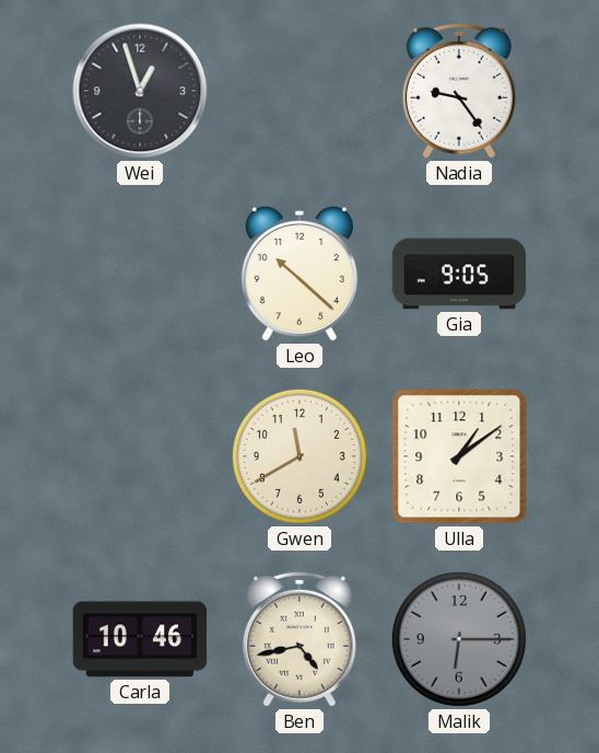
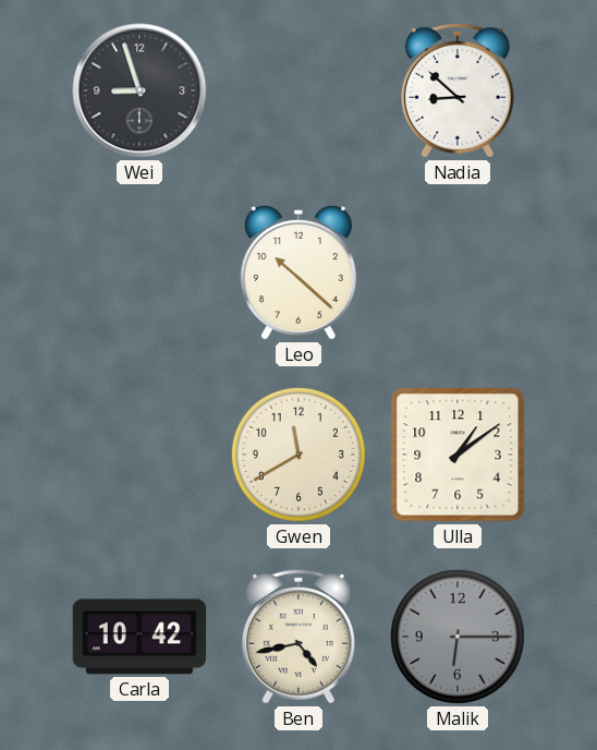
Wei: 12:57 -> 8:57
Nadia: 9:24 -> 8:52
Gia: 9:05 -> none
Carla: 10:46 -> 10:42
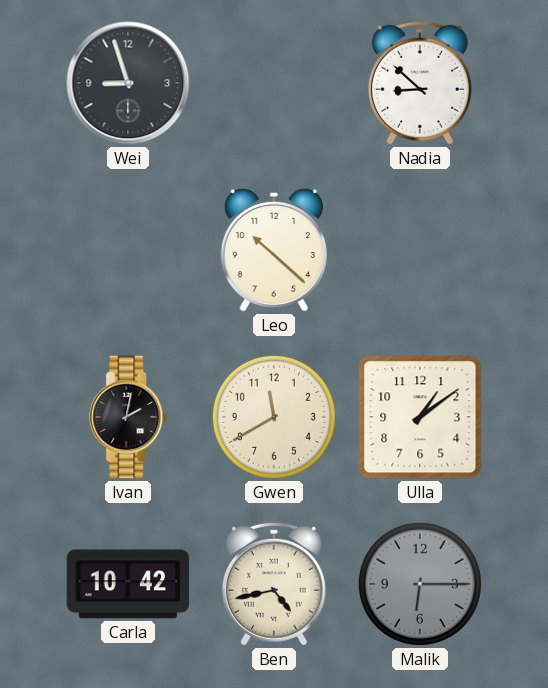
Ivan: none -> 2:02
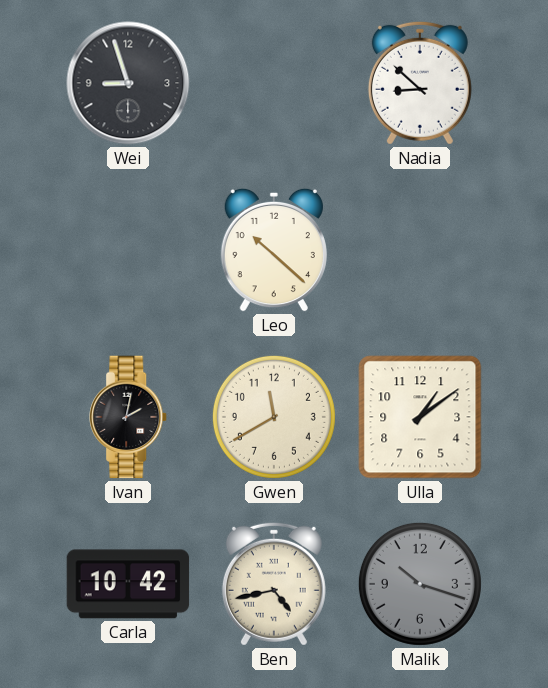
Malik: 6:15 -> 10:18
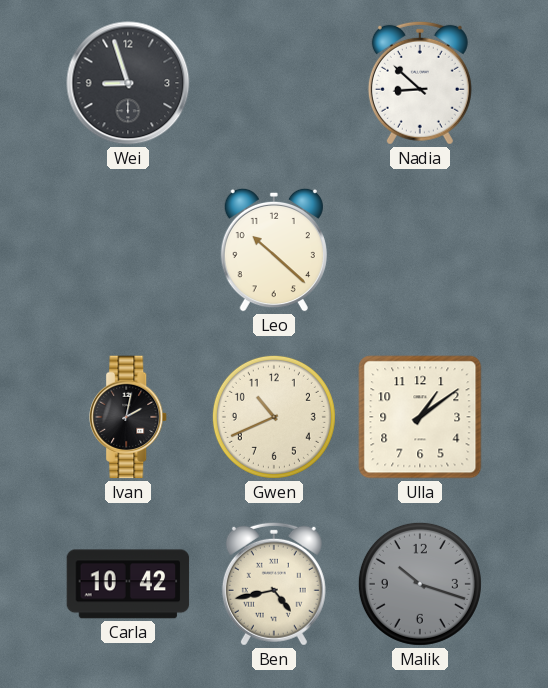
Gwen: 11:40 -> 10:41
